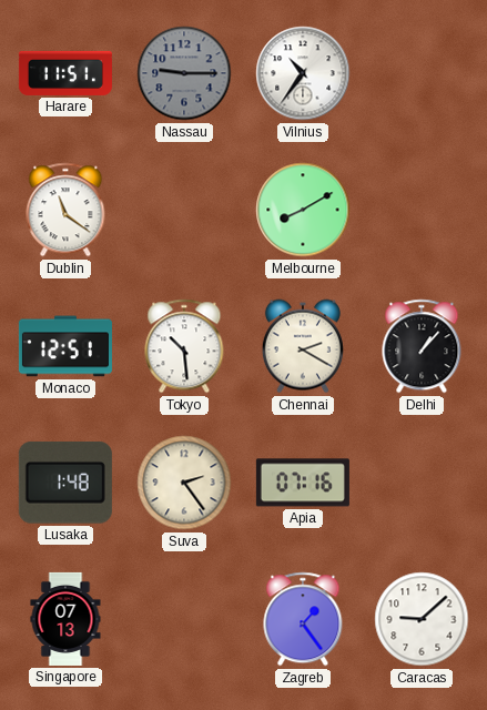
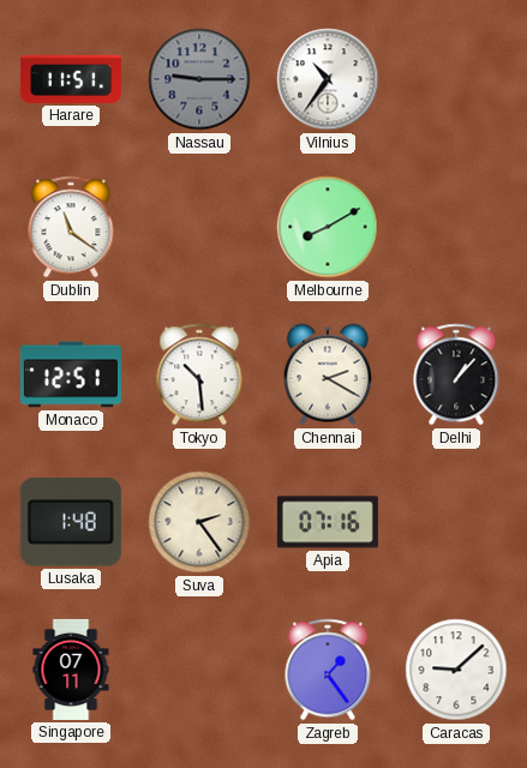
Singapore: 07:13 -> 07:11
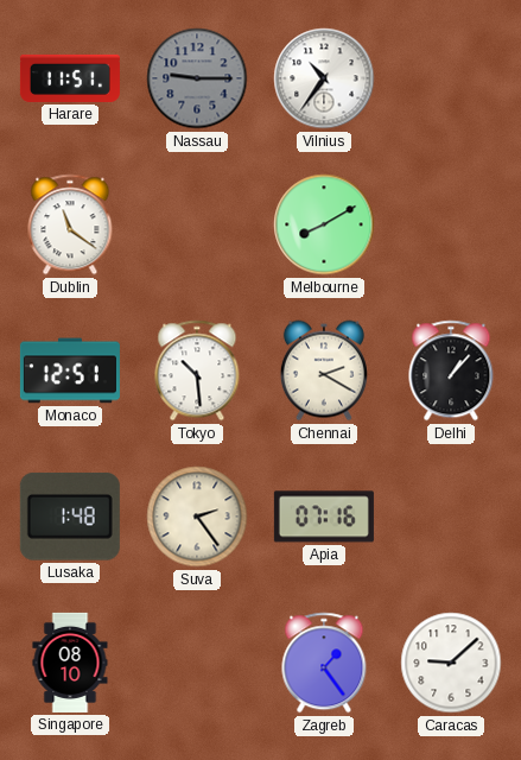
Singapore: 07:11 -> 08:10
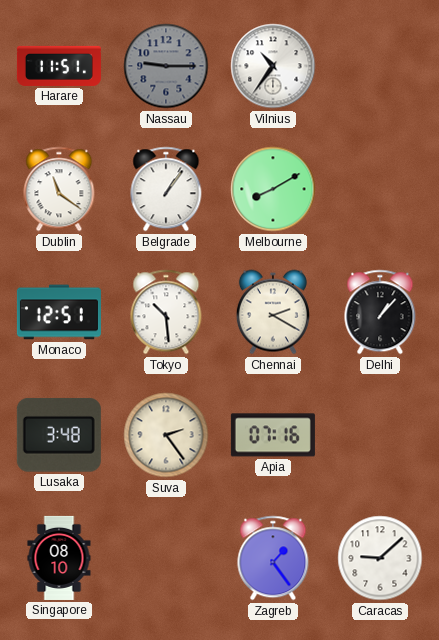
Belgrade: none -> 1:06
Lusaka: 1:48 -> 3:48
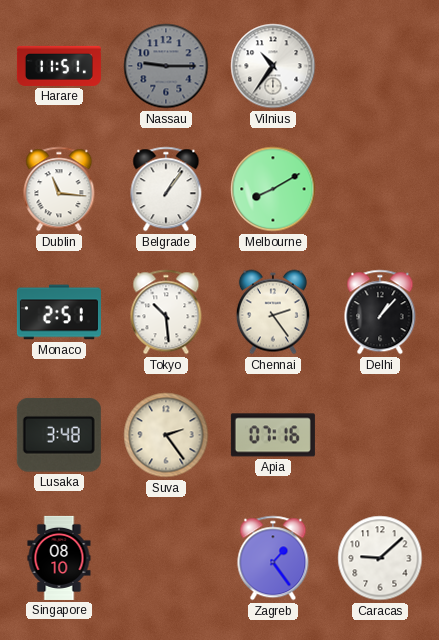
Dublin: 11:21 -> 11:16
Monaco: 12:51 -> 2:51
Chennai: 2:20 -> 2:24
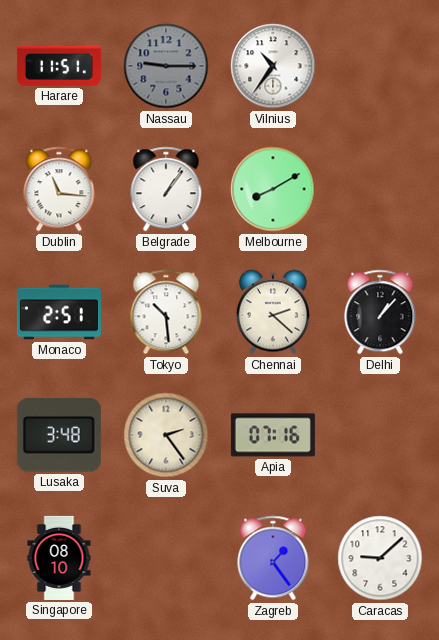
Chennai: 2:24 -> 2:22
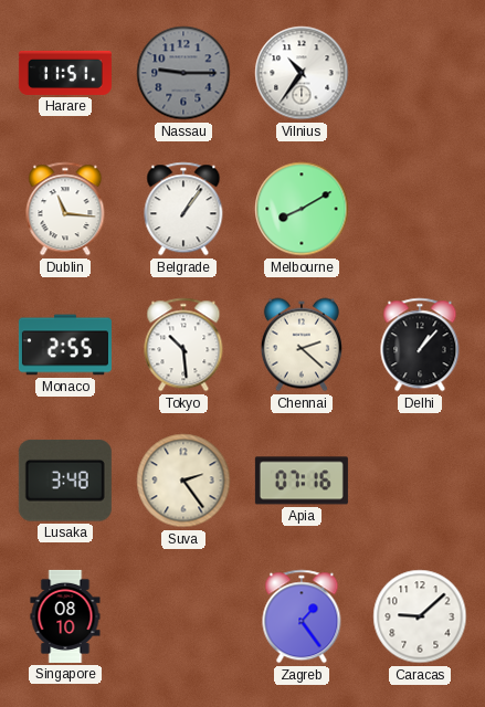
Monaco: 2:51 -> 2:55
